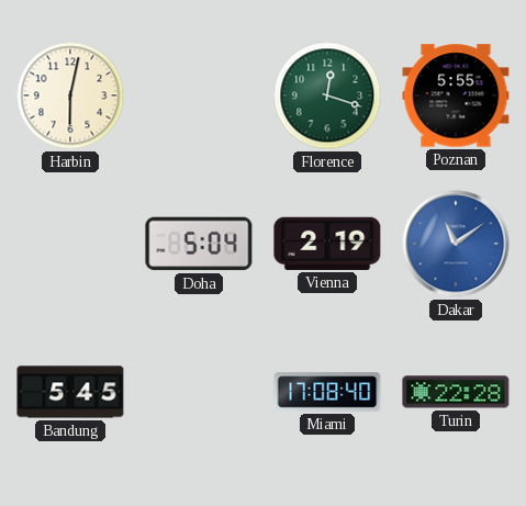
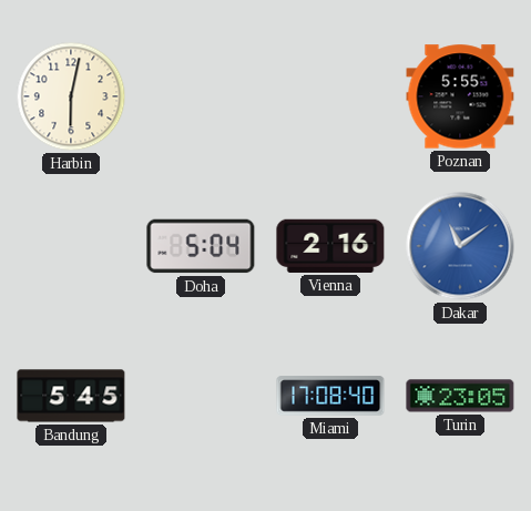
Florence: 12:18 -> none
Vienna: 2:19 -> 2:16
Turin: 22:28 -> 23:05
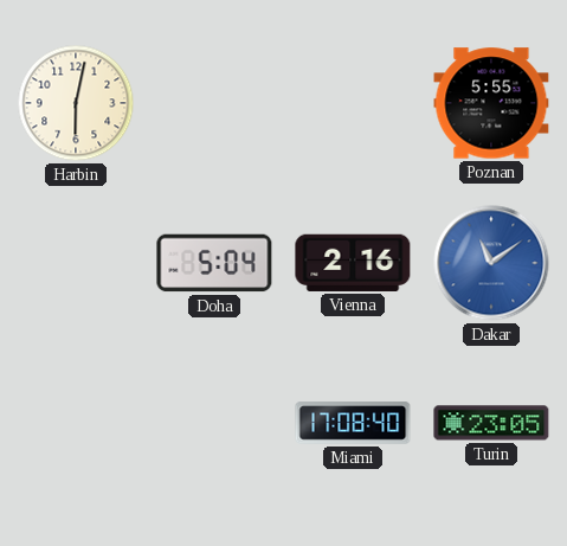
Bandung: 5:45 -> none
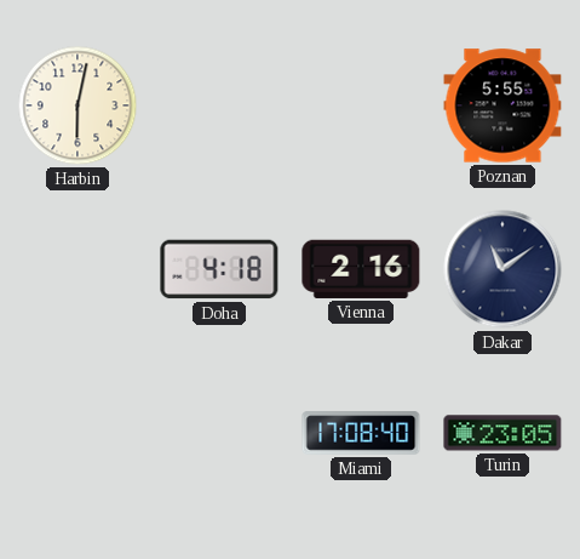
Doha: 5:04 -> 4:18
Dakar dial: blue -> navy
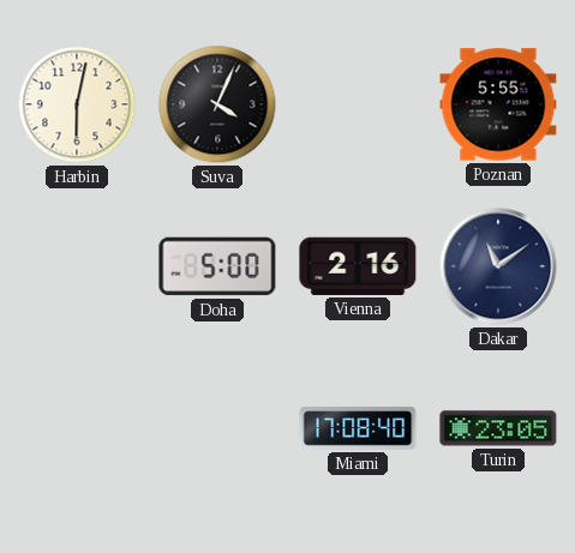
Suva: none -> 4:04
Doha: 4:18 -> 5:00
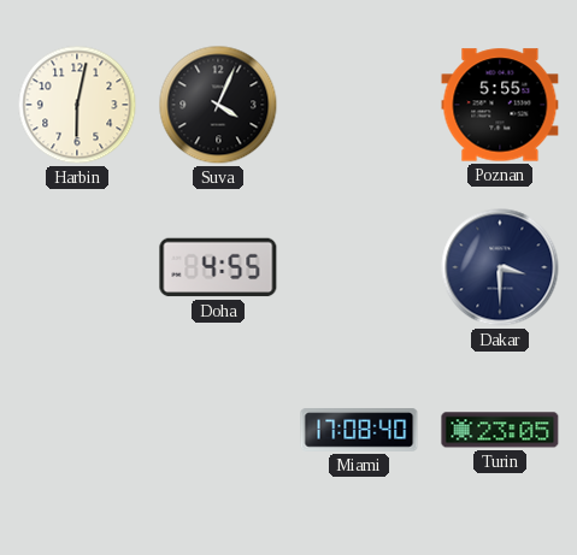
Doha: 5:00 -> 4:55
Vienna: 2:16 -> none
Dakar: 11:09 -> 3:30
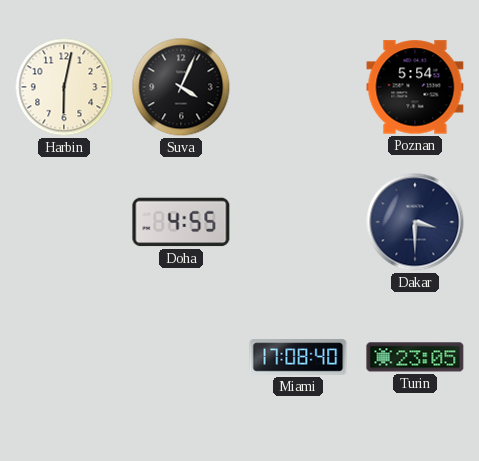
Poznan: 5:55 -> 5:54
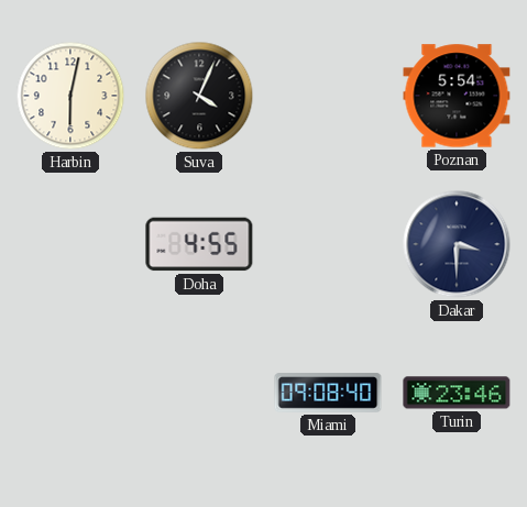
Miami: 17:08 -> 09:08
Turin: 23:05 -> 23:46
